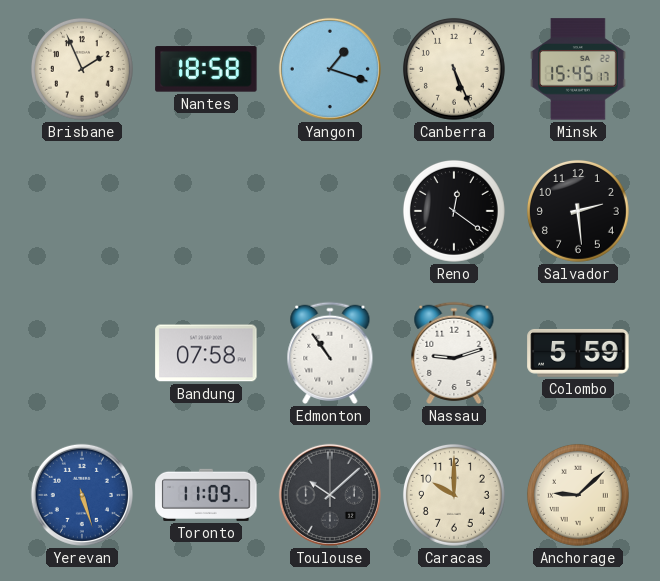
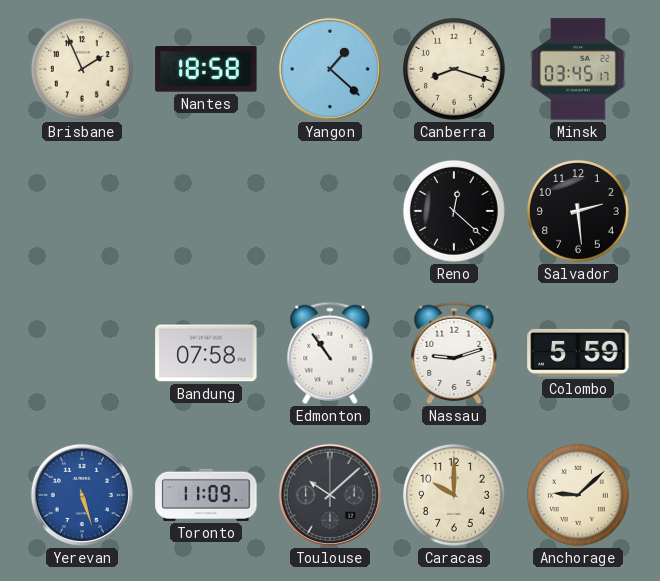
Yangon: 1:18 -> 1:22
Canberra: 5:26 -> 8:18
Minsk: 15:45 -> 03:45
Reno: 12:21 -> 12:22
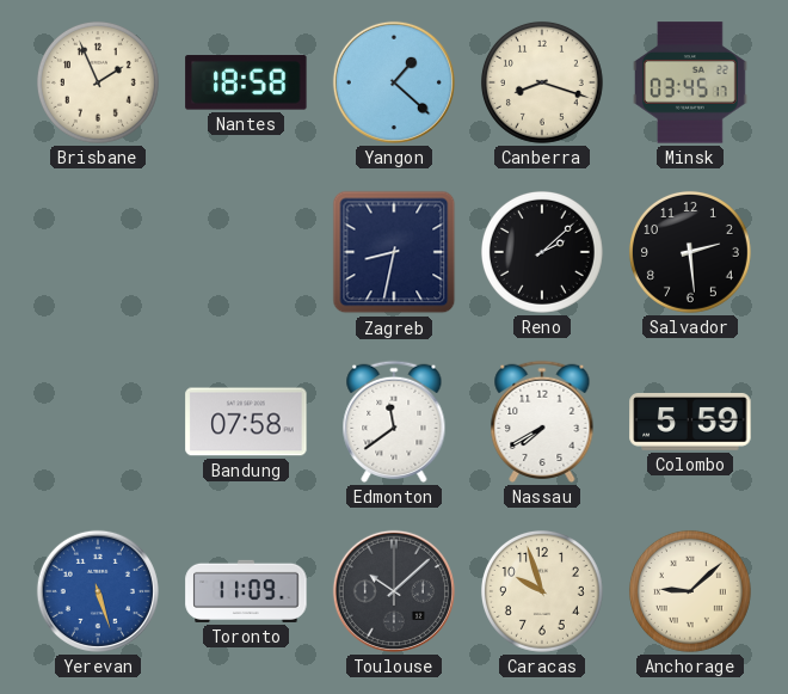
Zagreb: none -> 8:32
Reno: 12:22 -> 2:08
Edmonton: 10:54 -> 11:39
Nassau: 9:12 -> 7:40
Caracas: 10:00 -> 9:57
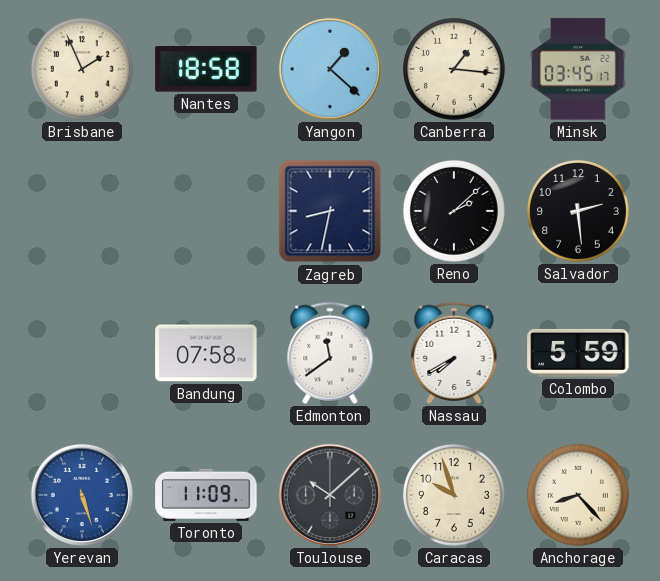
Canberra: 8:18 -> 1:16
Anchorage: 9:08 -> 8:23
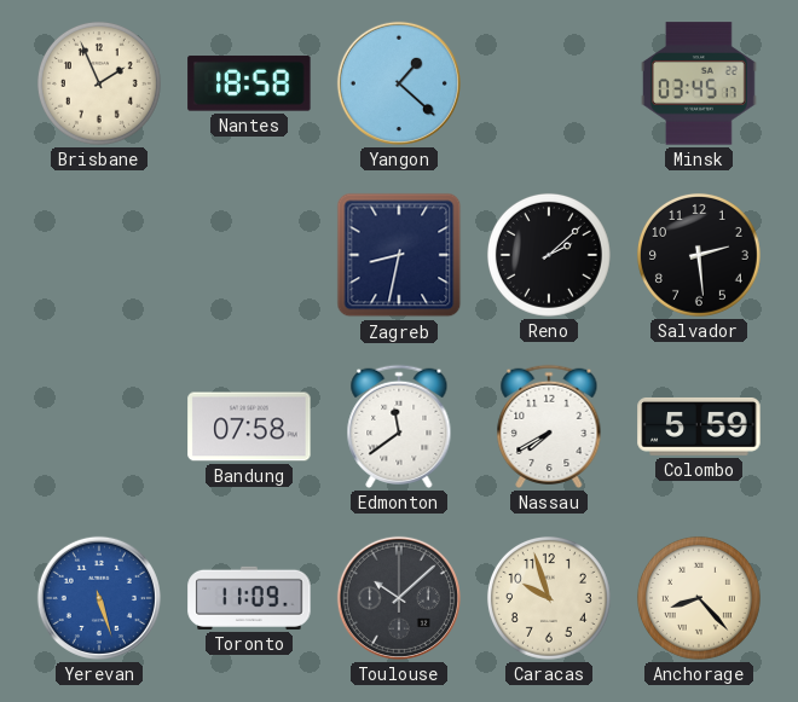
Canberra: 1:16 -> none
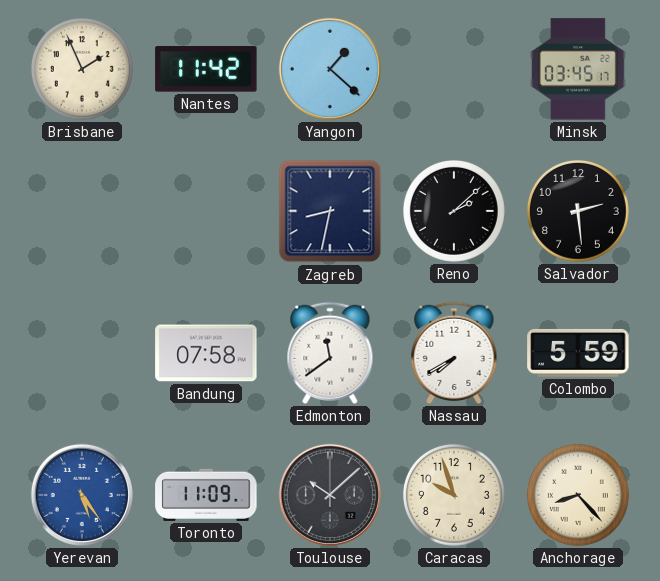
Nantes: 18:58 -> 11:42
Yerevan: 5:27 -> 5:24
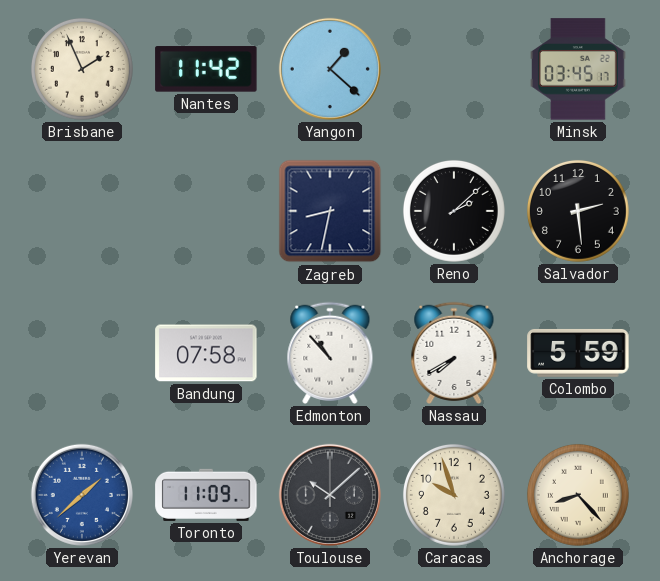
Edmonton: 11:39 -> 10:53
Yerevan: 5:24 -> 1:38
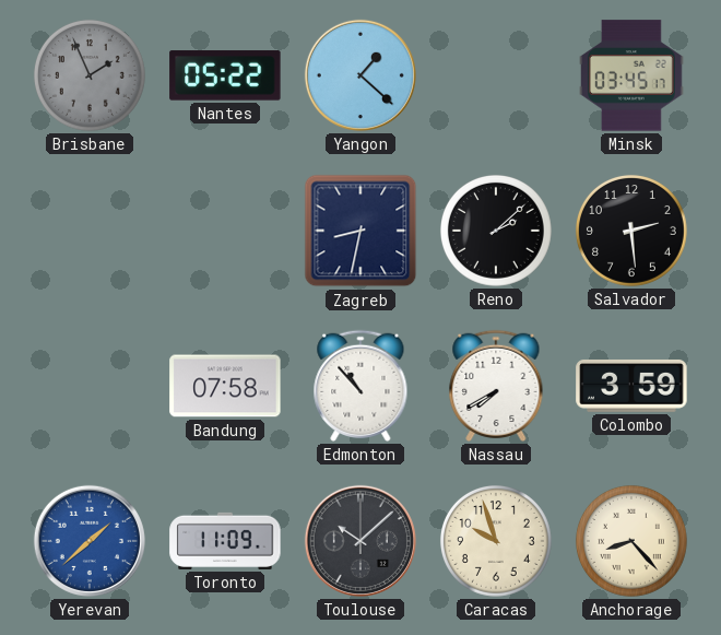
Brisbane dial: cream -> grey
Nantes: 11:42 -> 05:22
Colombo: 5:59 -> 3:59
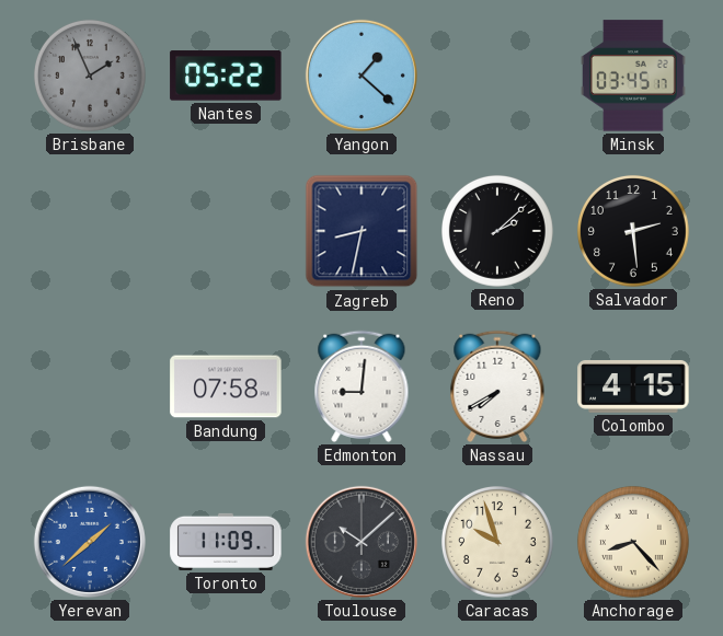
Edmonton: 10:53 -> 9:01
Colombo: 3:59 -> 4:15
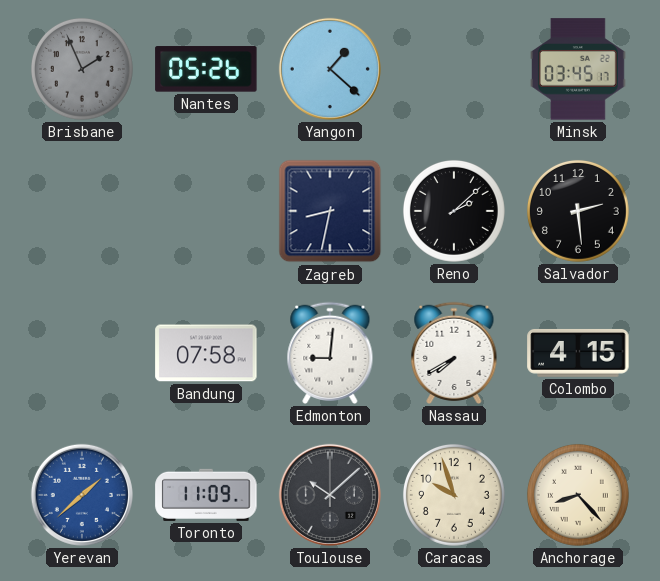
Nantes: 05:22 -> 05:26
